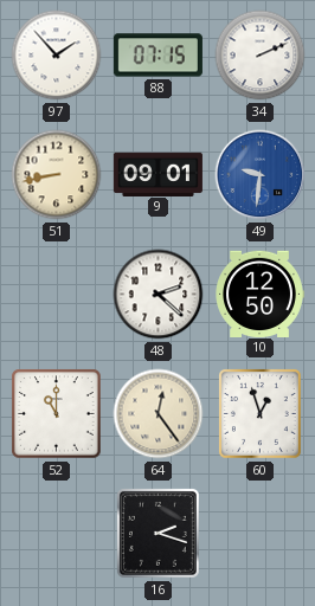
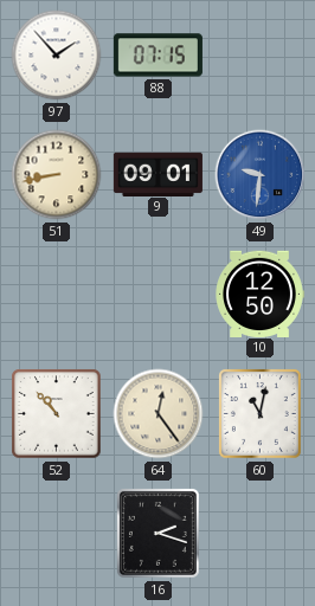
34: 2:11 -> none
48: 2:22 -> none
52: 11:00 -> 10:53
60: 12:57 -> 11:02
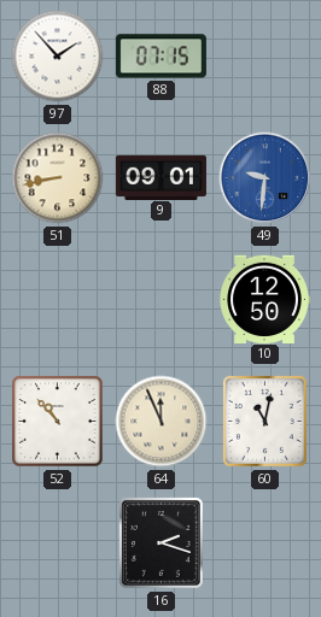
64: 12:24 -> 11:56
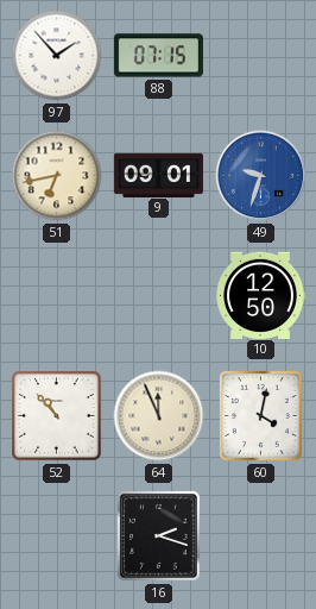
51: 8:43 -> 6:43
49: 9:31 -> 9:33
60: 11:02 -> 4:02
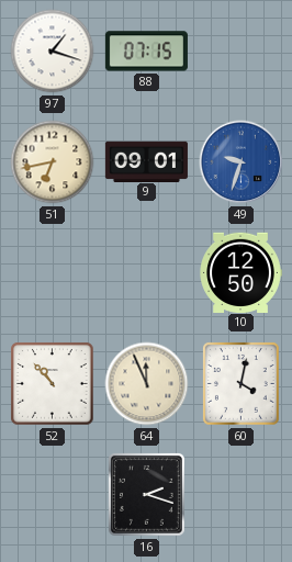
97: 1:53 -> 1:18
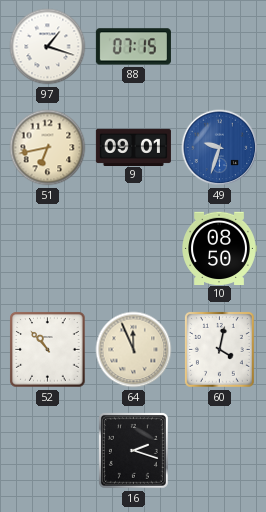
10: 12:50 -> 08:50
